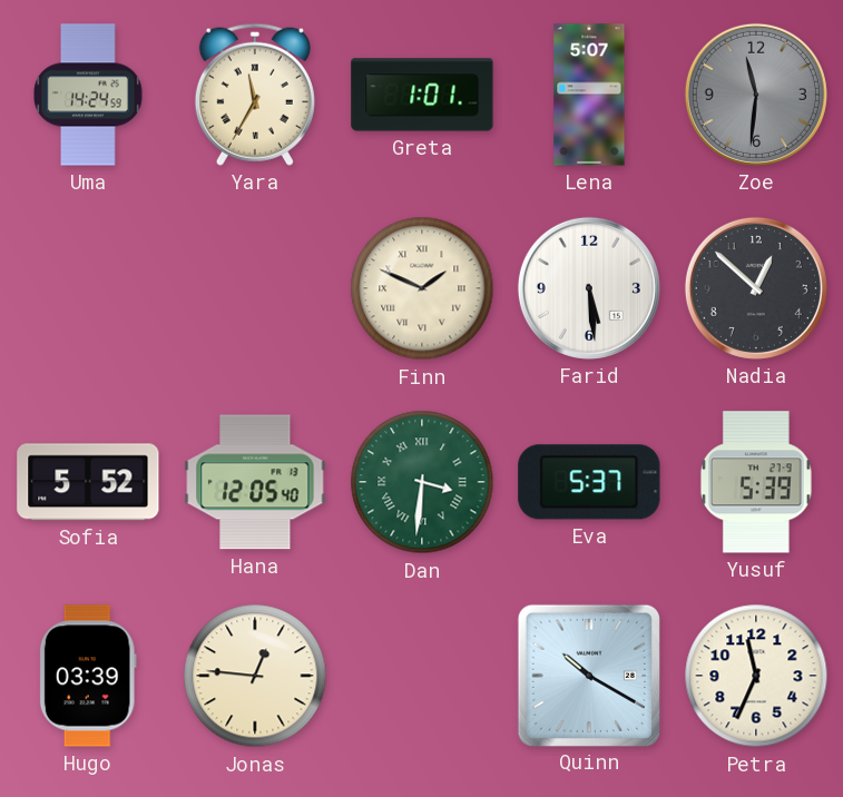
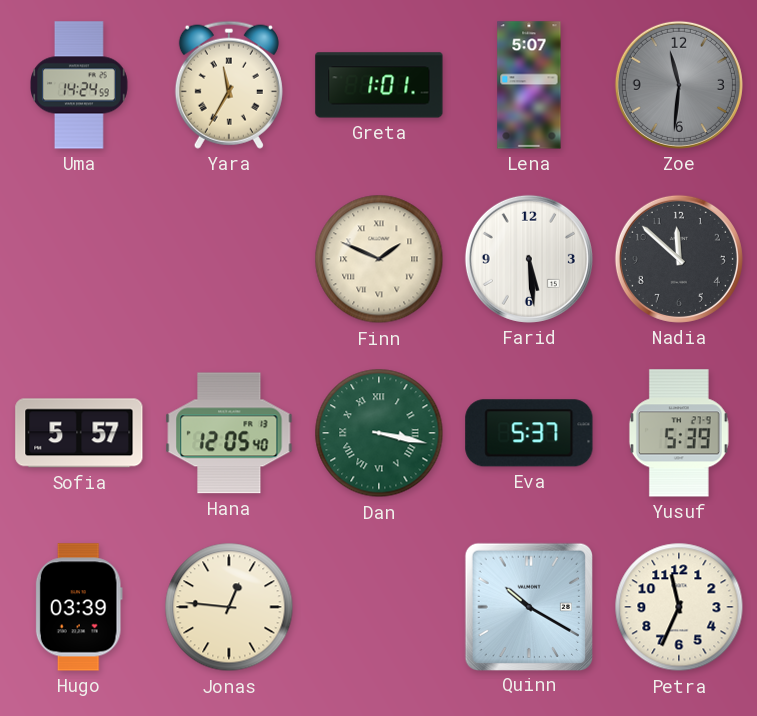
Nadia: 12:52 -> 11:52
Sofia: 5:52 -> 5:57
Dan: 3:31 -> 3:17
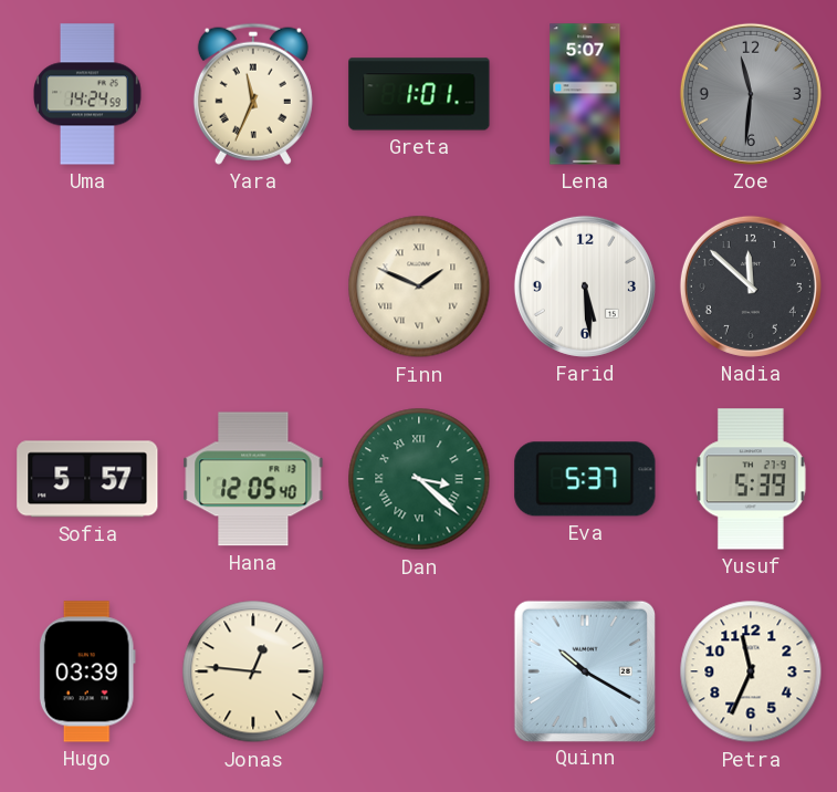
Yara: 11:35 -> 11:34
Dan: 3:17 -> 3:22
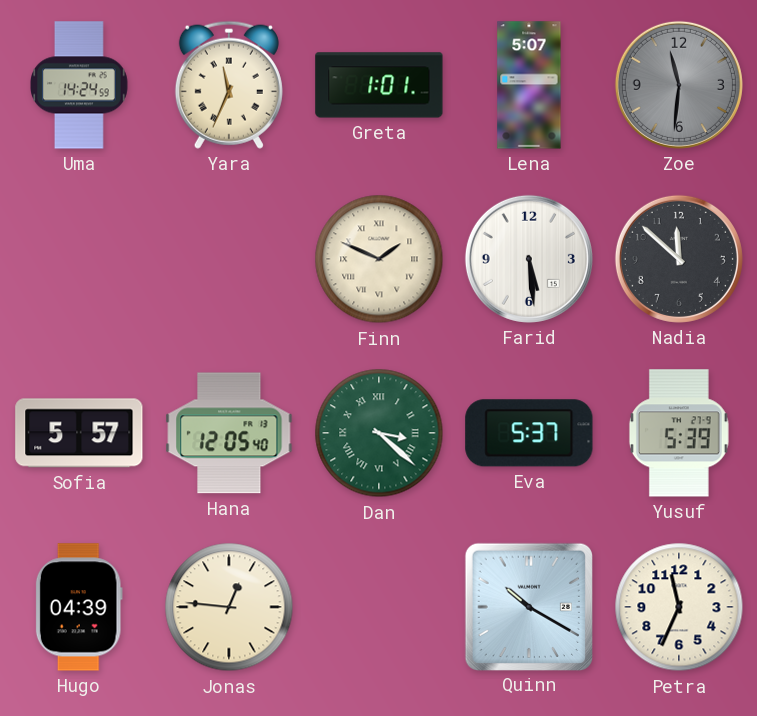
Hugo: 03:39 -> 04:39
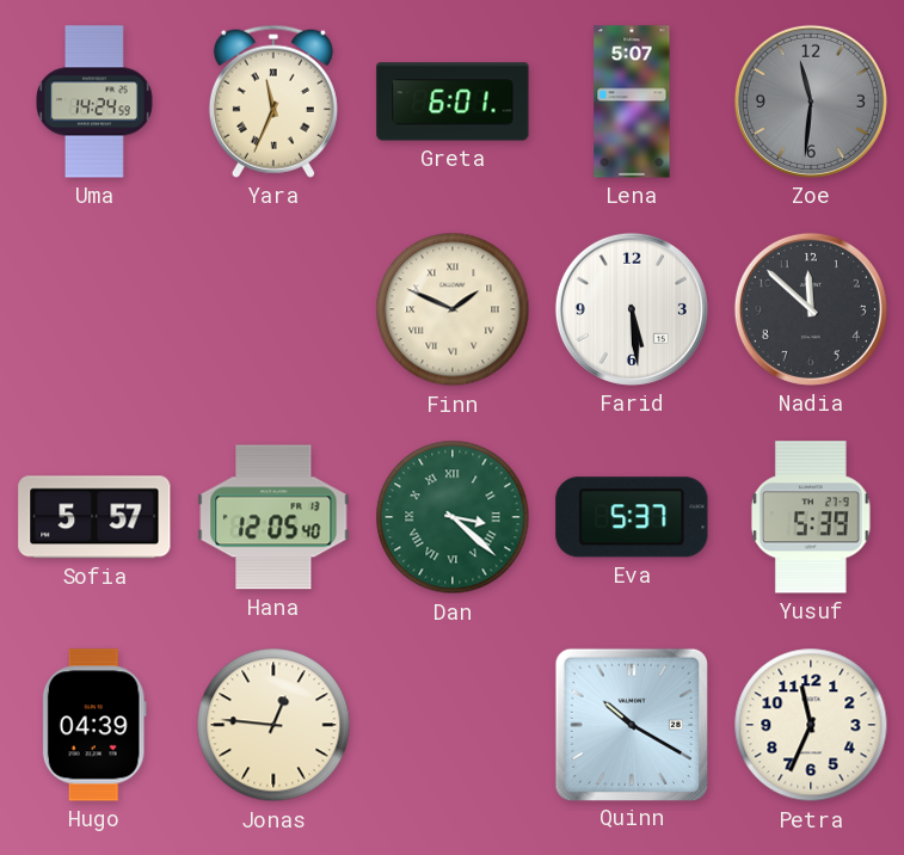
Greta: 1:01 -> 6:01
